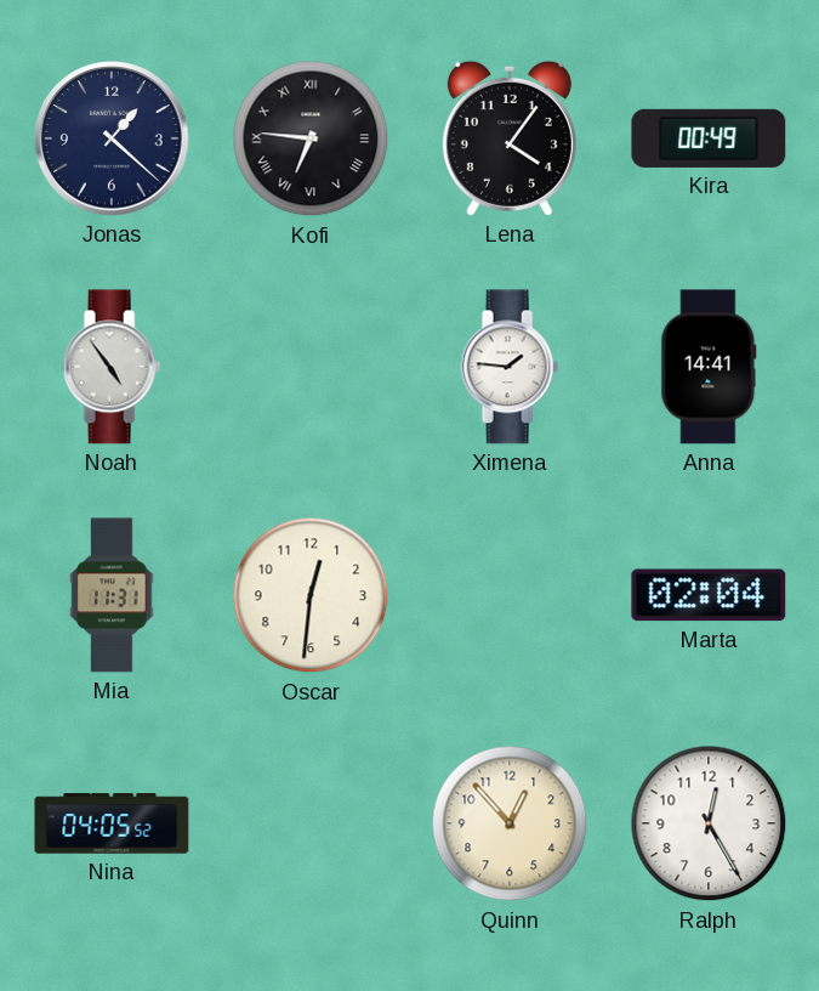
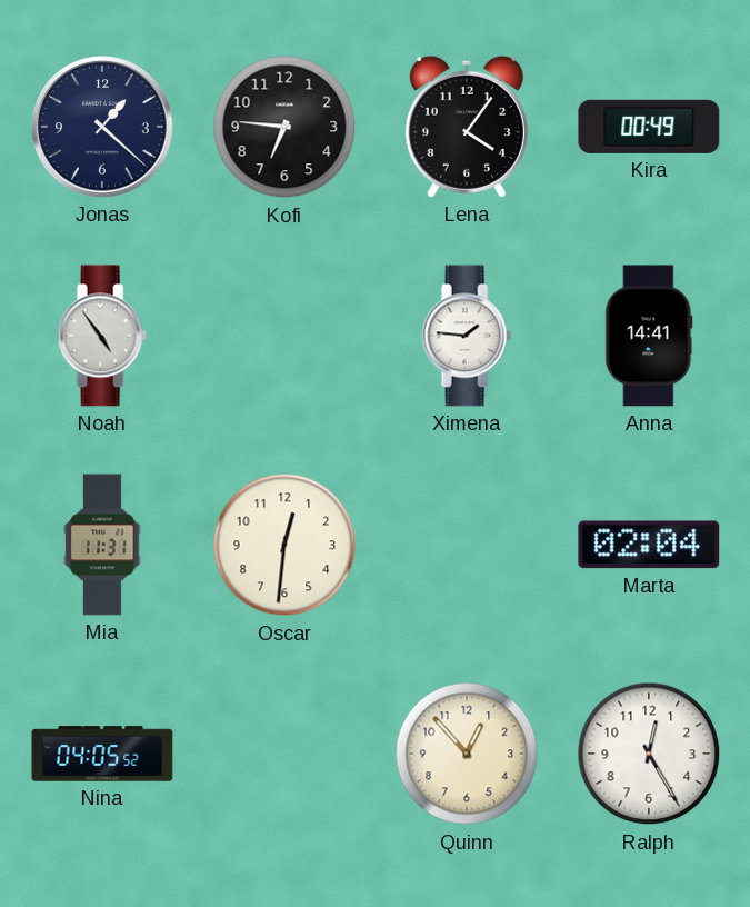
Kofi numerals: Roman -> Arabic
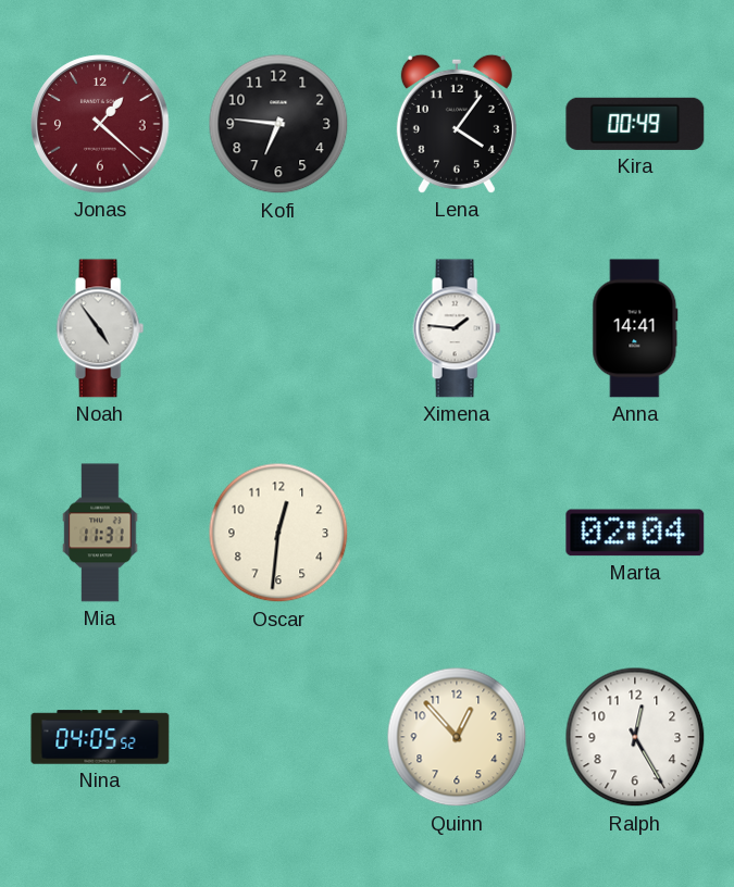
Jonas dial: navy -> burgundy
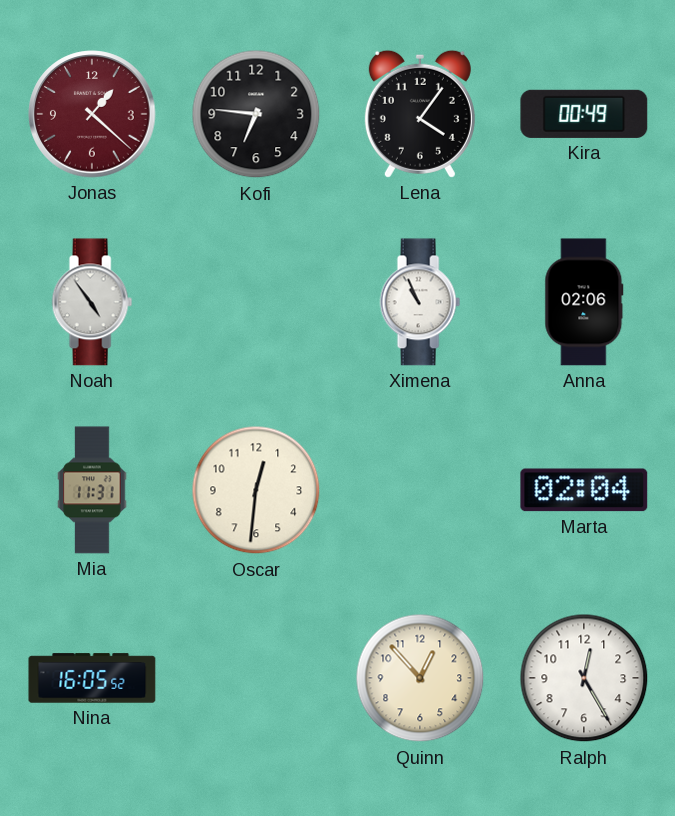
Ximena: 1:46 -> 10:56
Anna: 14:41 -> 02:06
Nina: 04:05 -> 16:05
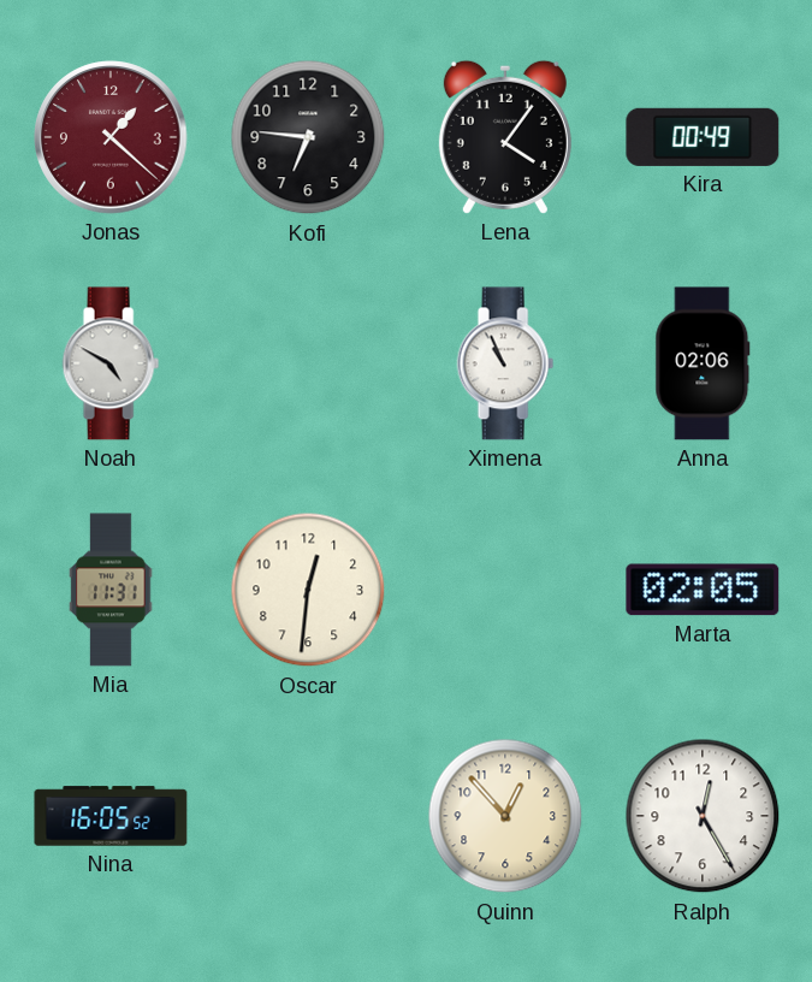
Noah: 4:54 -> 4:50
Marta: 02:04 -> 02:05
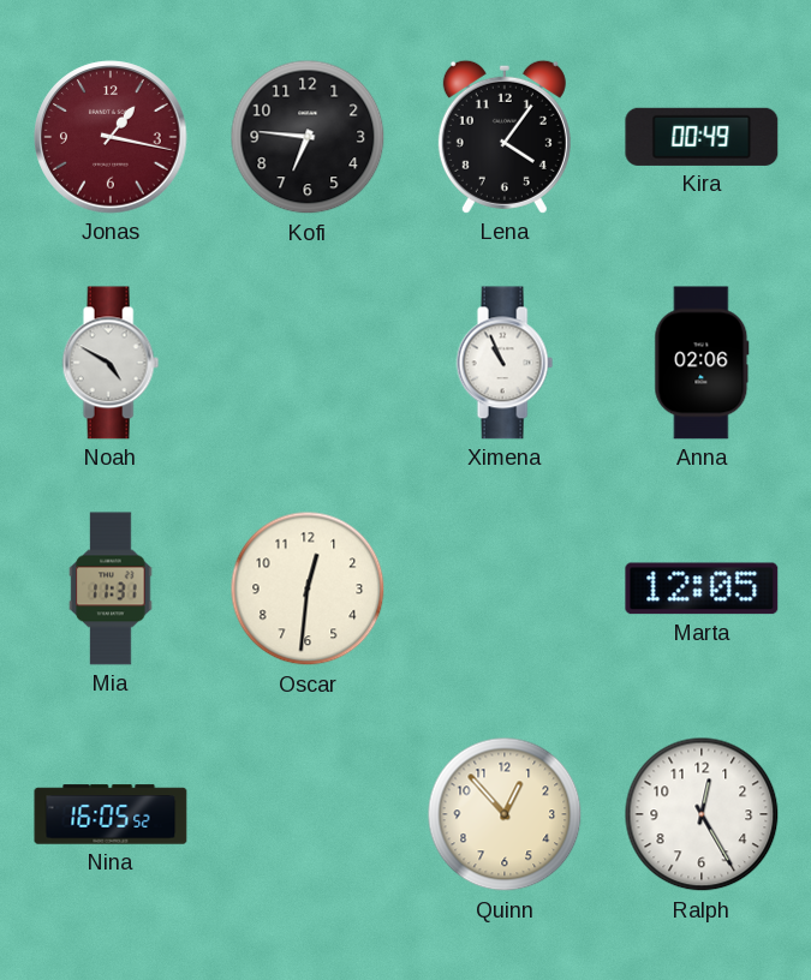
Jonas: 1:22 -> 1:17
Marta: 02:05 -> 12:05
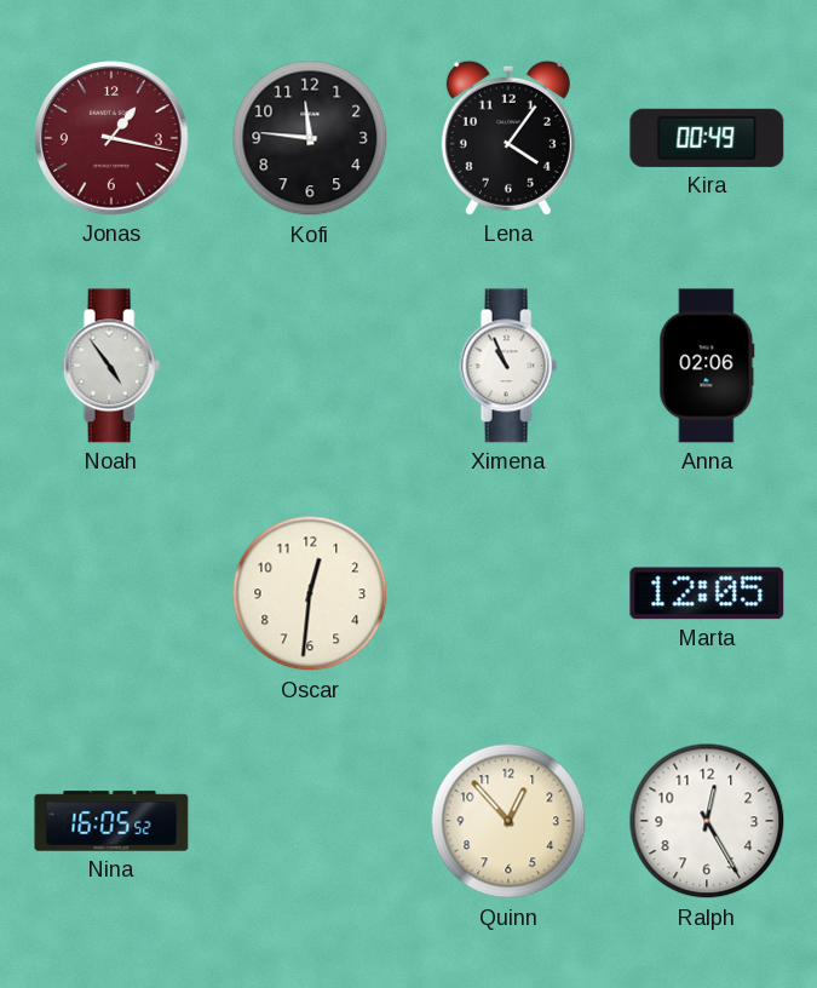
Kofi: 6:46 -> 11:46
Noah: 4:50 -> 4:54
Mia: 11:31 -> none
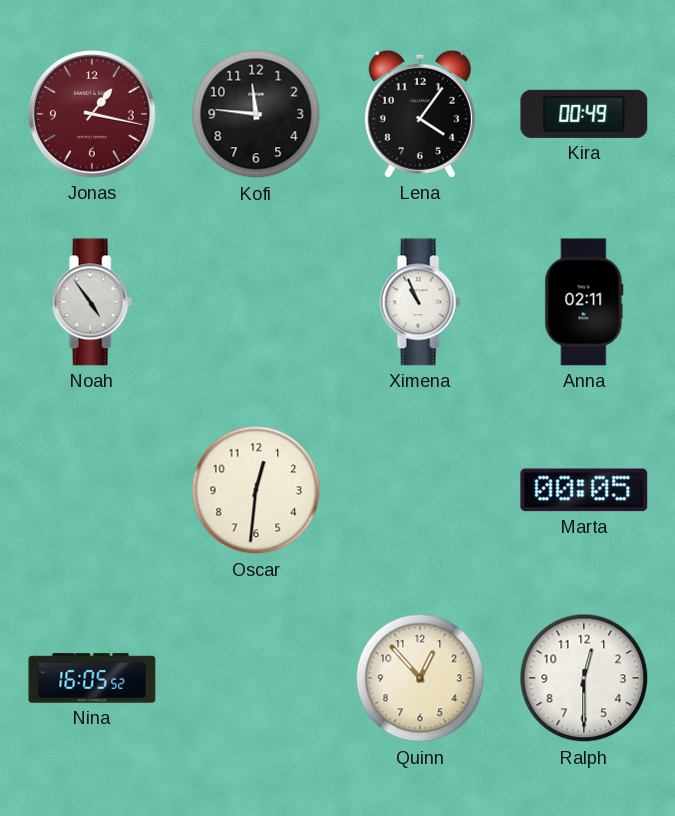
Anna: 02:06 -> 02:11
Marta: 12:05 -> 00:05
Ralph: 12:25 -> 12:30
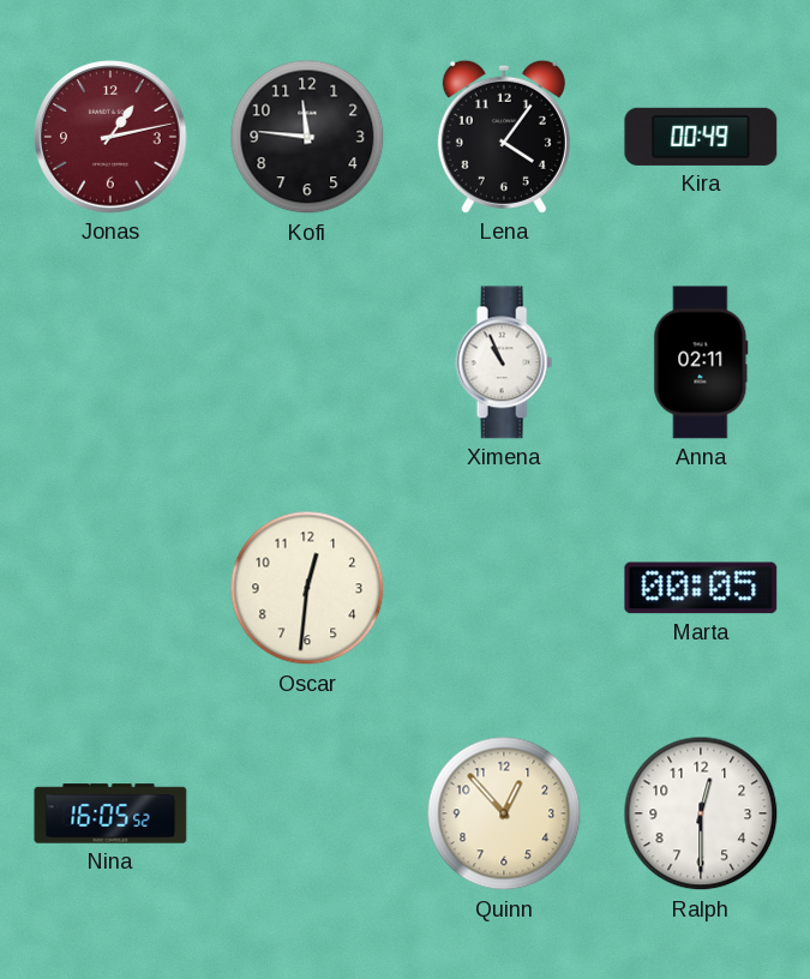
Jonas: 1:17 -> 1:13
Noah: 4:54 -> none
